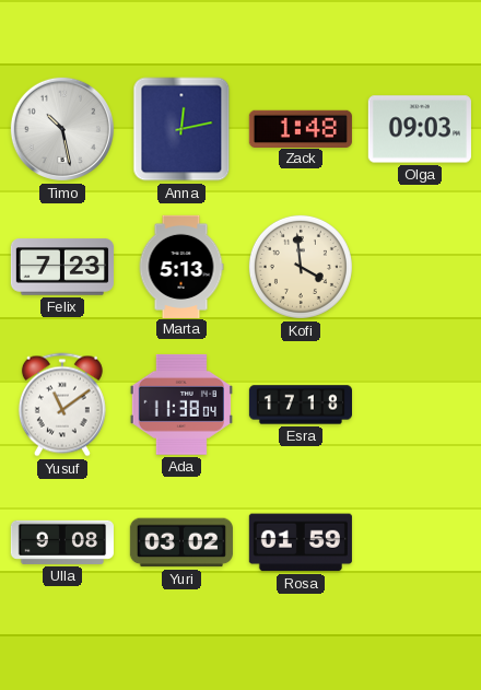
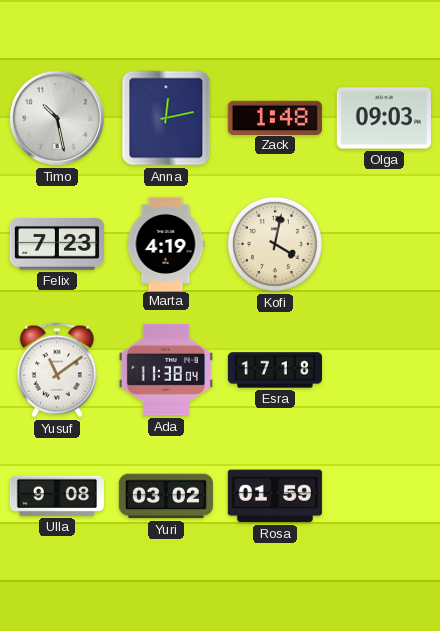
Marta: 5:13 -> 4:19
Kofi: 3:59 -> 4:02
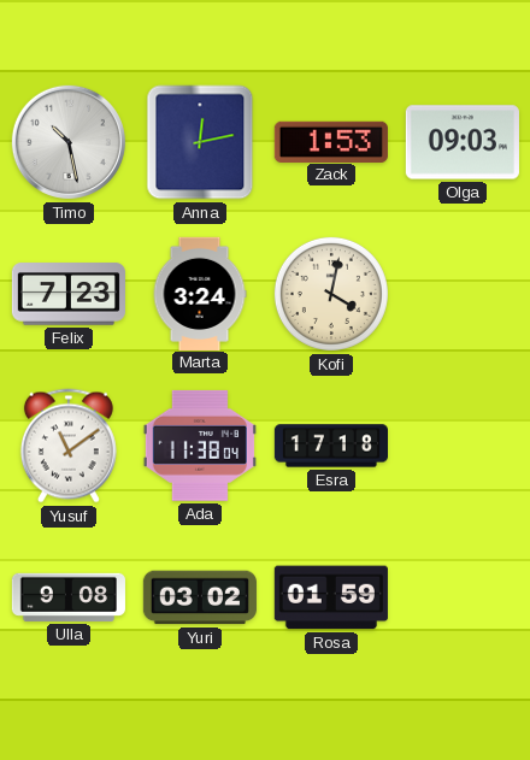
Zack: 1:48 -> 1:53
Marta: 4:19 -> 3:24
